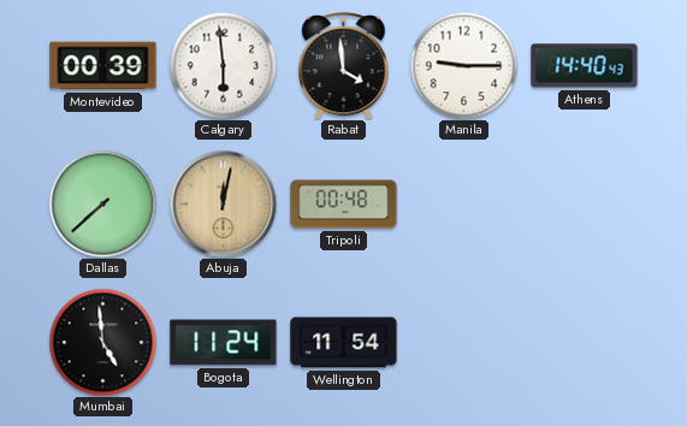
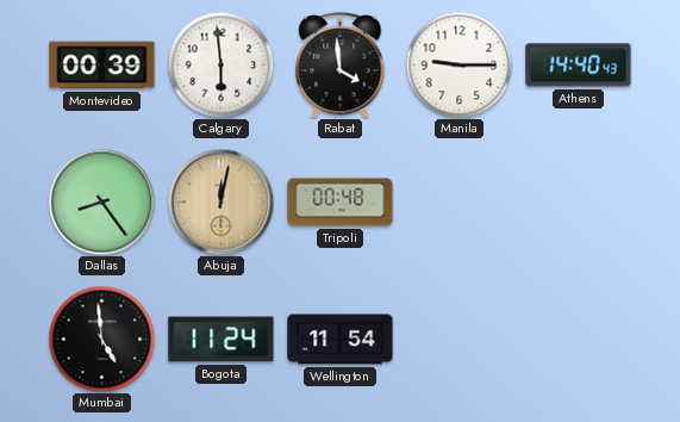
Dallas: 7:38 -> 8:24
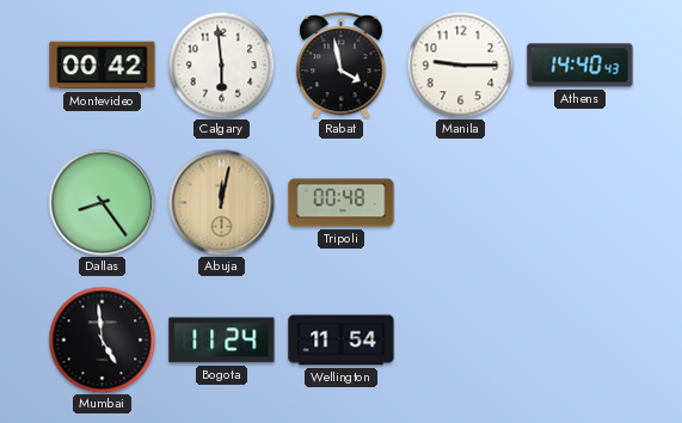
Montevideo: 00:39 -> 00:42
Rabat: 3:59 -> 3:58
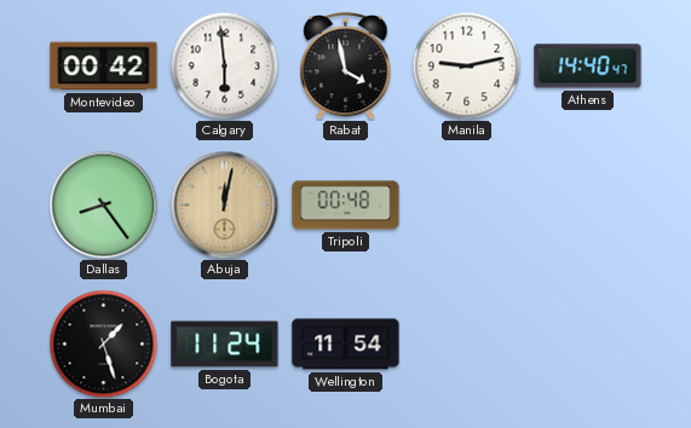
Manila: 9:15 -> 9:13
Athens: 14:40:43 -> 14:40:47
Mumbai: 4:59 -> 1:27
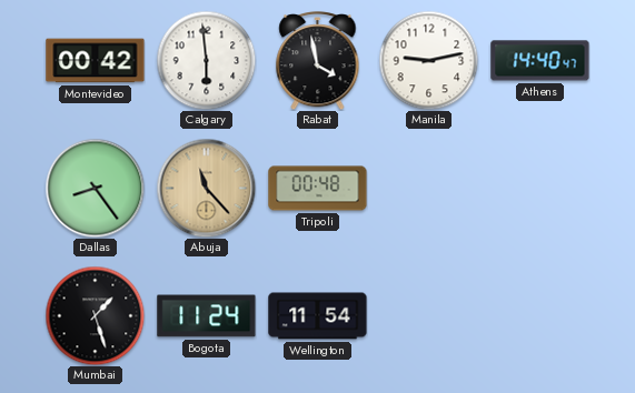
Abuja: 12:02 -> 11:23
